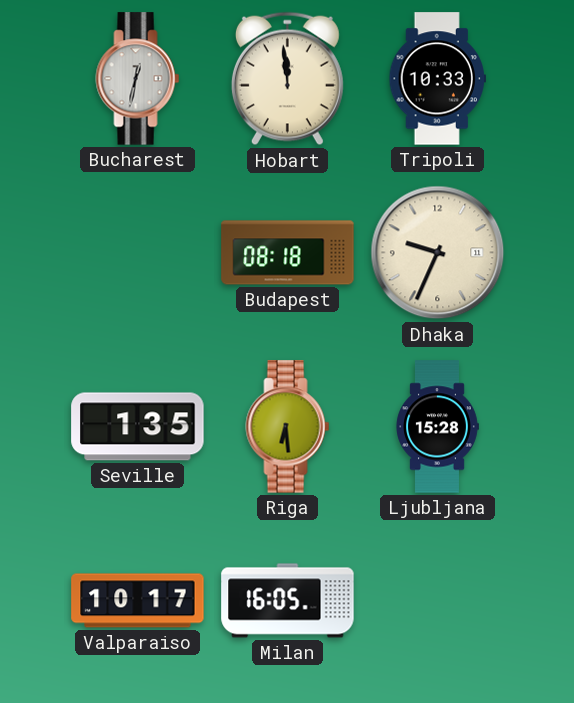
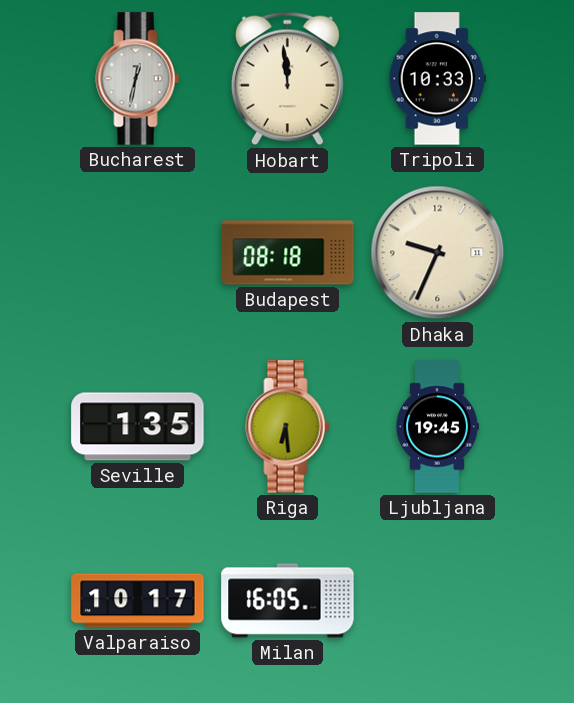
Ljubljana: 15:28 -> 19:45
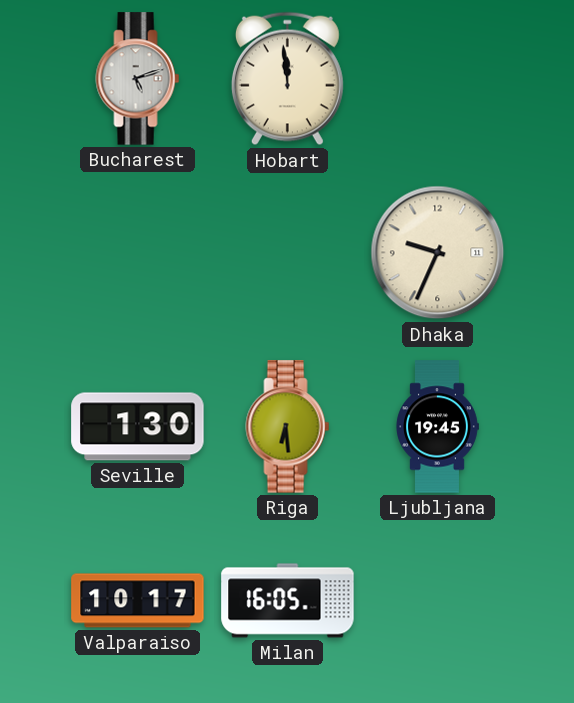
Bucharest: 12:32 -> 5:12
Tripoli: 10:33 -> none
Budapest: 08:18 -> none
Seville: 1:35 -> 1:30
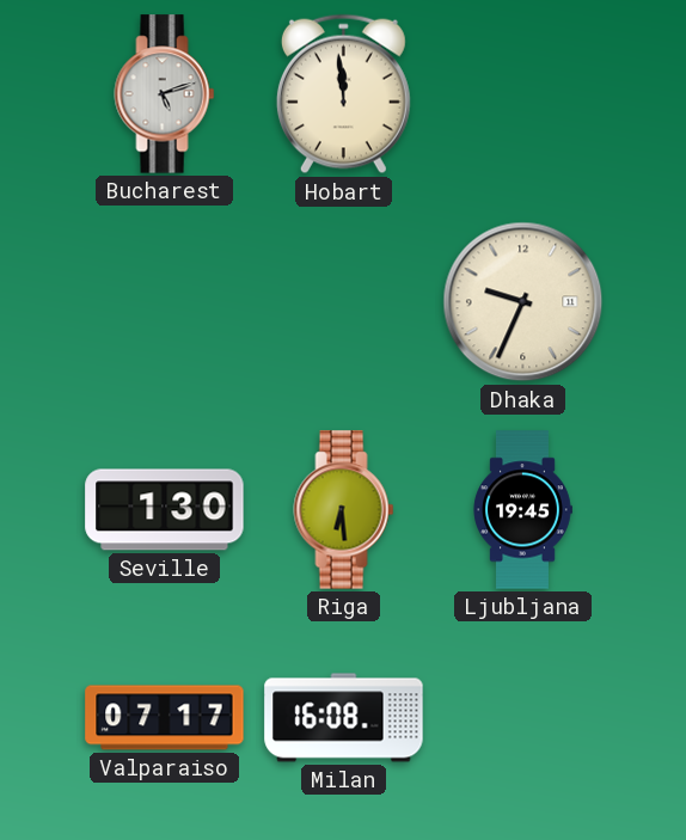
Valparaiso: 10:17 -> 07:17
Milan: 16:05 -> 16:08
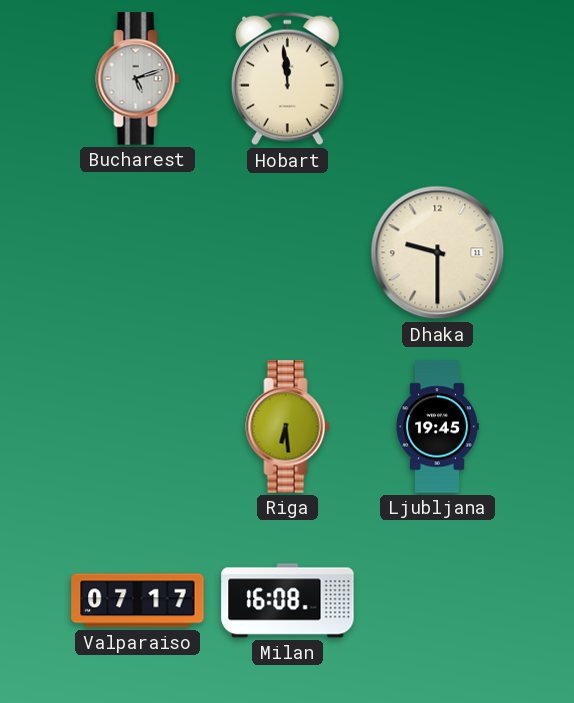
Dhaka: 9:34 -> 9:30
Seville: 1:30 -> none
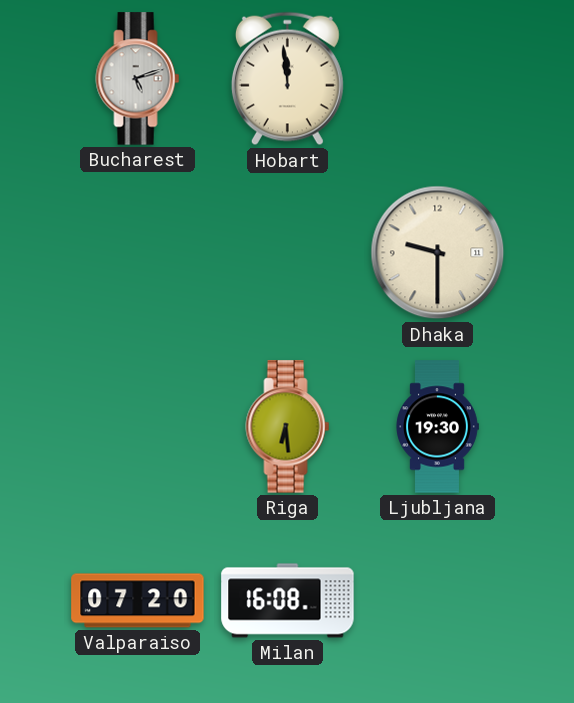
Ljubljana: 19:45 -> 19:30
Valparaiso: 07:17 -> 07:20
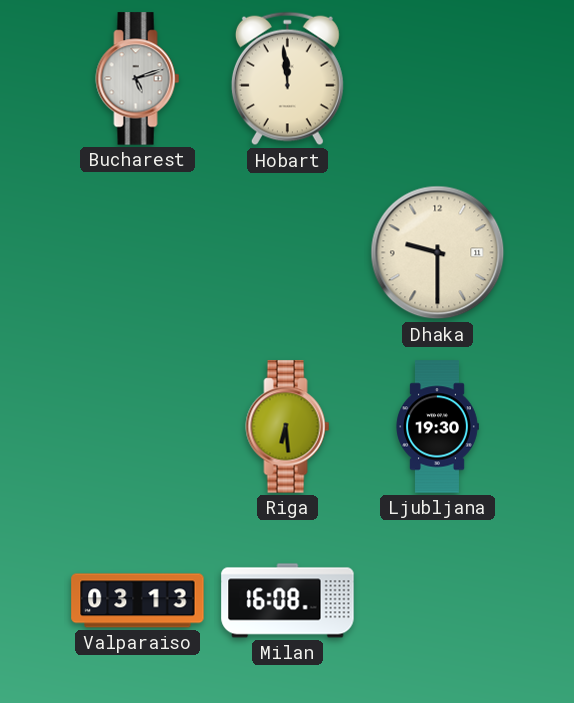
Valparaiso: 07:20 -> 03:13
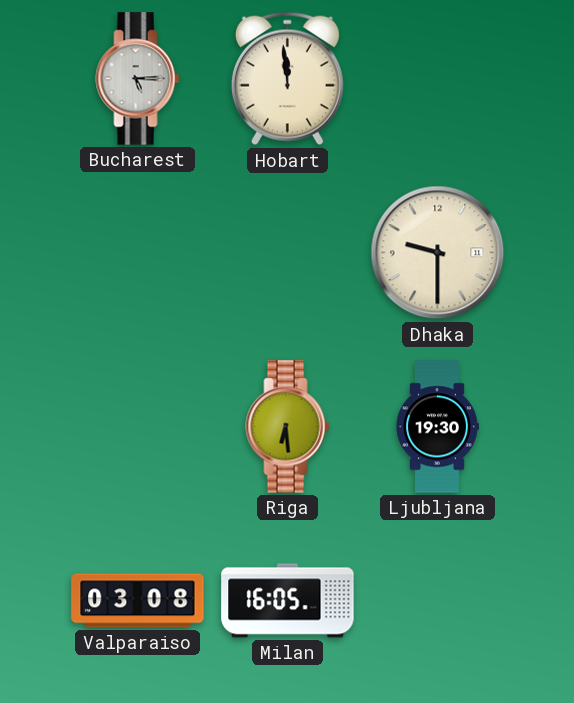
Bucharest: 5:12 -> 5:15
Valparaiso: 03:13 -> 03:08
Milan: 16:08 -> 16:05
